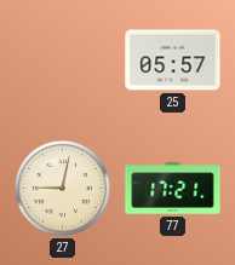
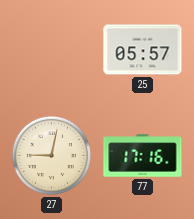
77: 17:21 -> 17:16
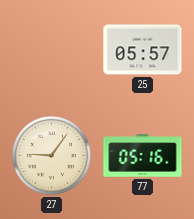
27: 9:02 -> 9:06
77: 17:16 -> 05:16
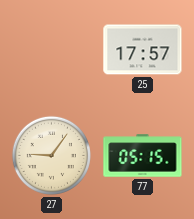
25: 05:57 -> 17:57
77: 05:16 -> 05:15
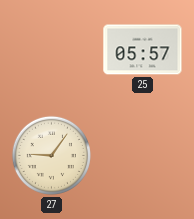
25: 17:57 -> 05:57
77: 05:15 -> none
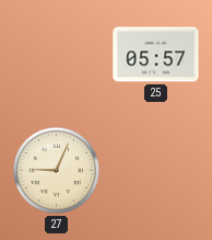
27: 9:06 -> 9:04
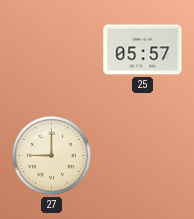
27: 9:04 -> 9:00
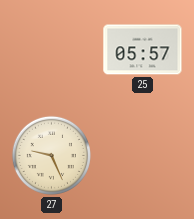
27: 9:00 -> 9:26
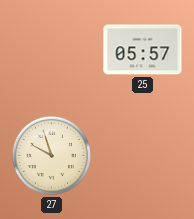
27: 9:26 -> 9:57
